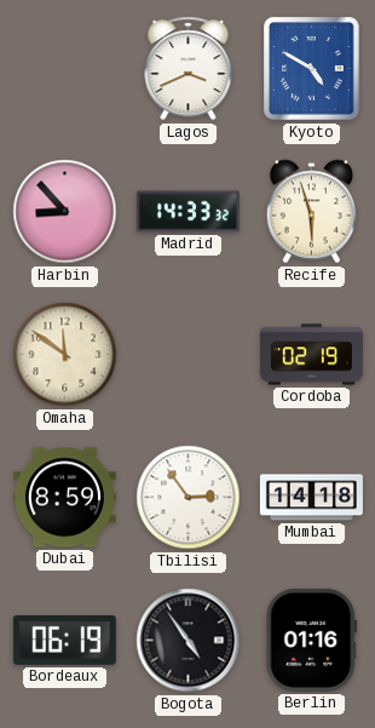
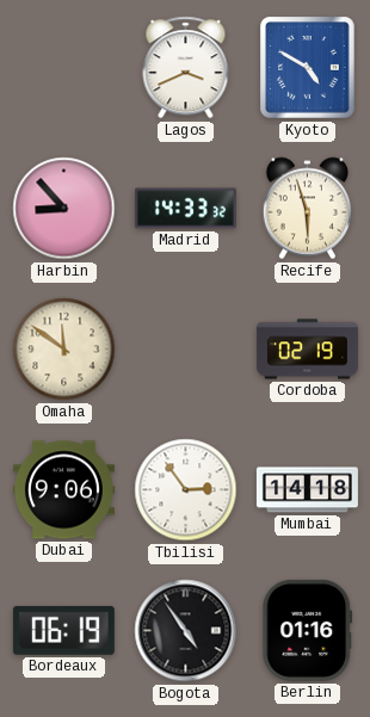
Dubai: 8:59 -> 9:06
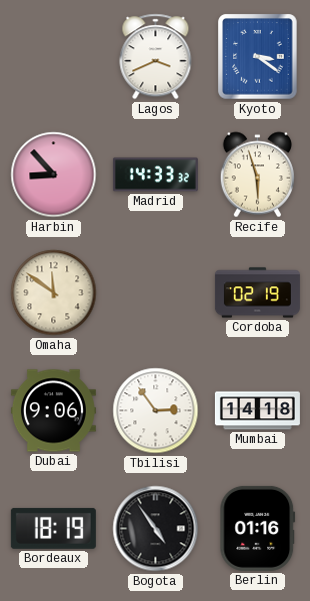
Kyoto: 4:50 -> 3:21
Bordeaux: 06:19 -> 18:19
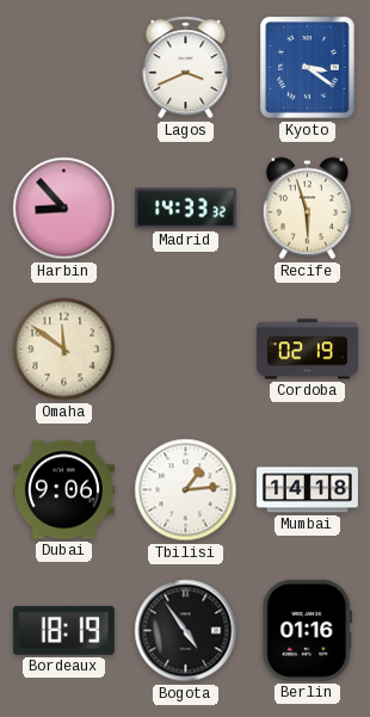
Tbilisi: 2:54 -> 1:14
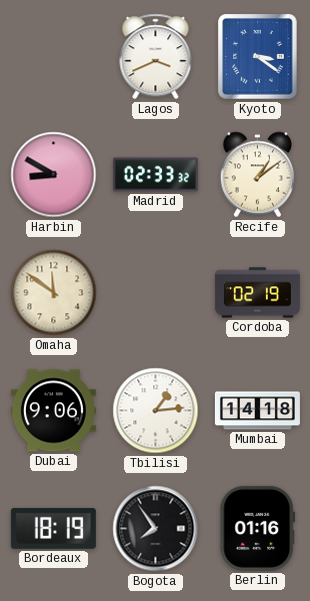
Harbin: 8:53 -> 8:50
Madrid: 14:33 -> 02:33
Recife: 5:57 -> 1:09
Bogota: 4:54 -> 7:54
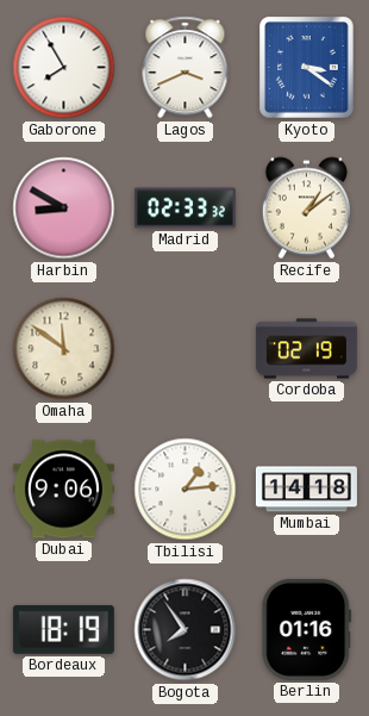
Gaborone: none -> 7:55
